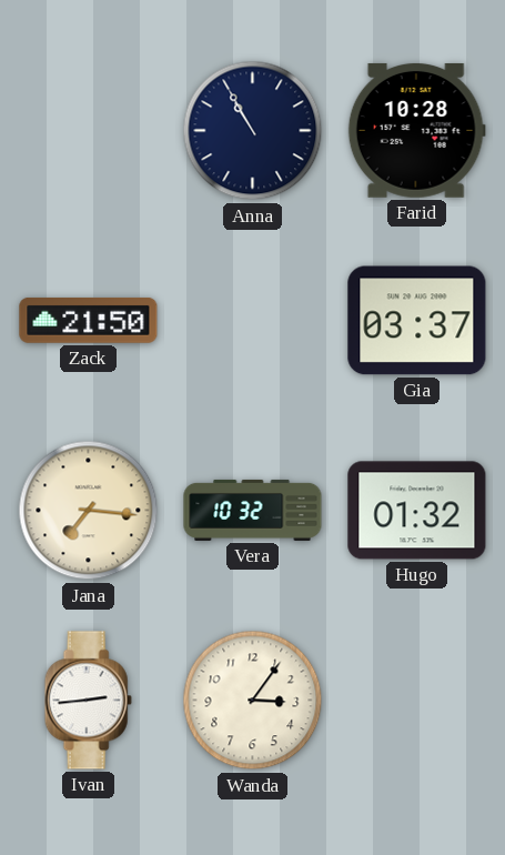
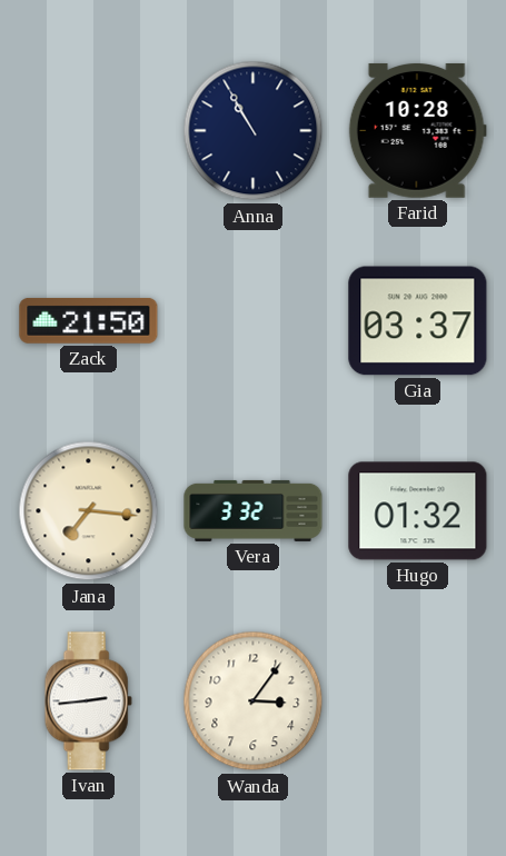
Vera: 10:32 -> 3:32
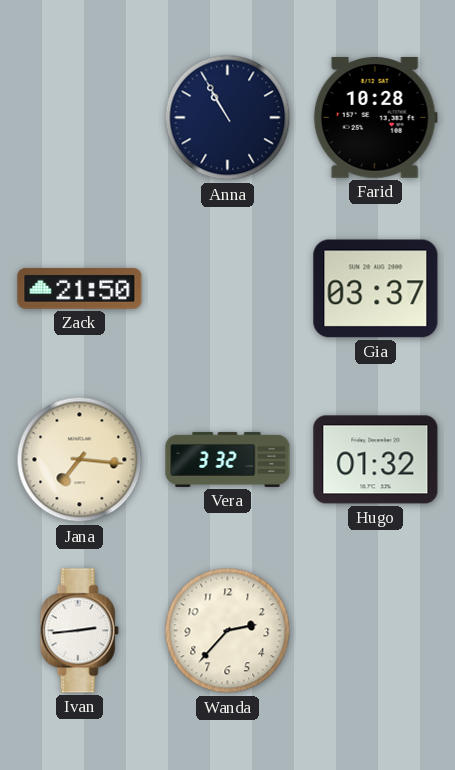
Wanda: 3:06 -> 2:37
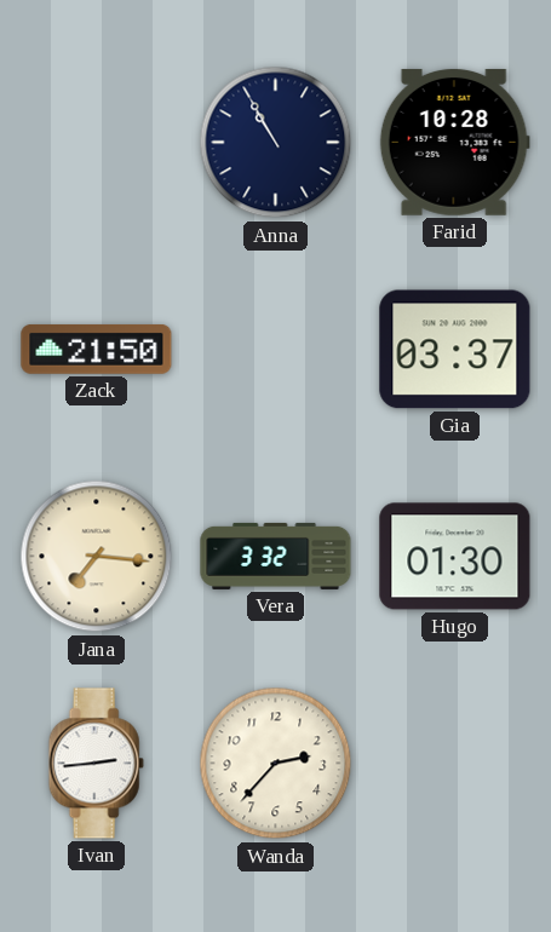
Hugo: 01:32 -> 01:30
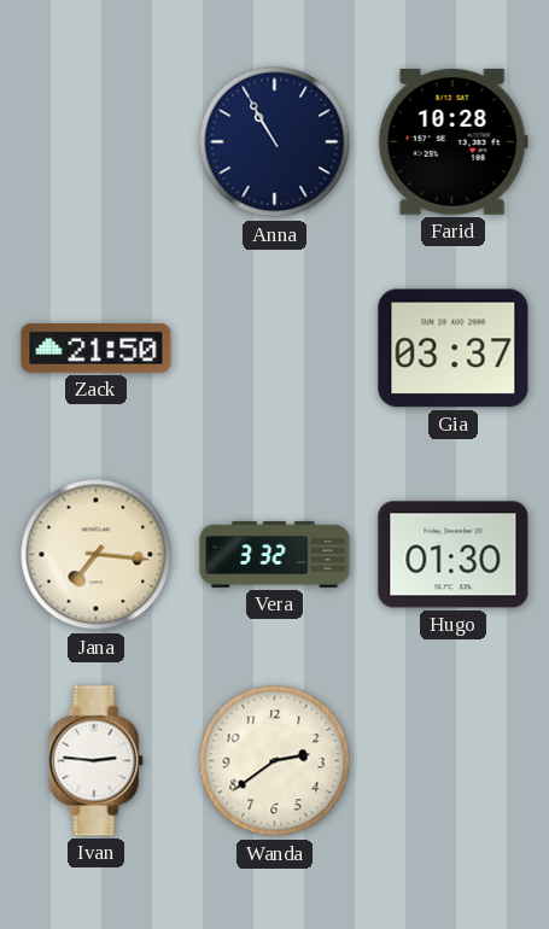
Ivan: 2:44 -> 2:46
Wanda: 2:37 -> 2:39
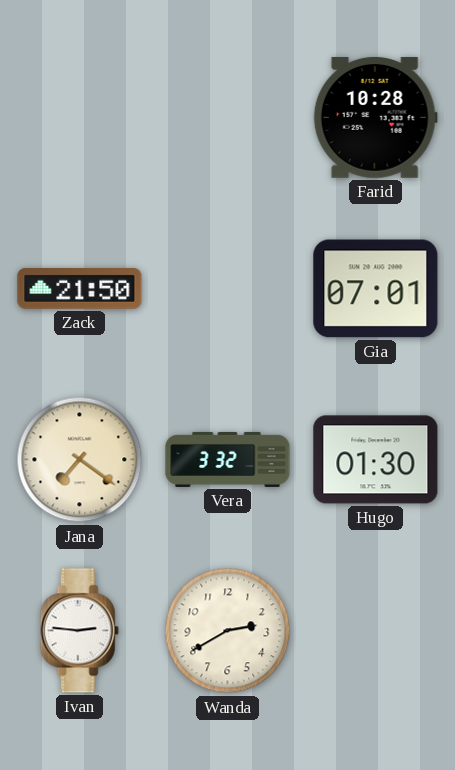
Anna: 10:55 -> none
Gia: 03:37 -> 07:01
Jana: 7:16 -> 7:21
Wanda: 2:39 -> 2:40
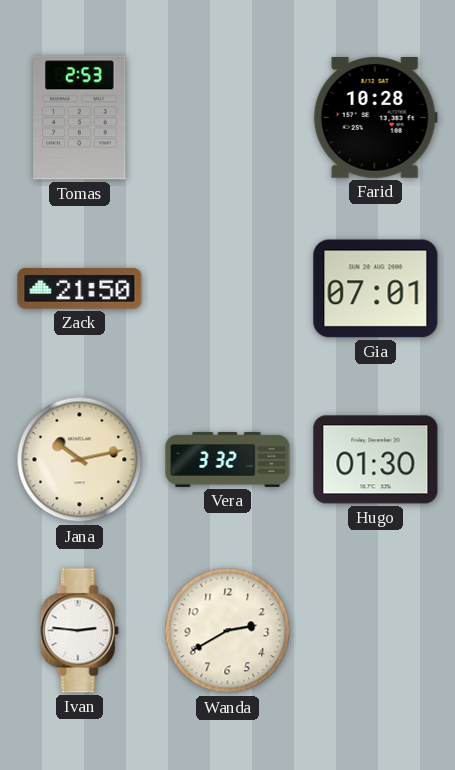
Tomas: none -> 2:53
Jana: 7:21 -> 10:13
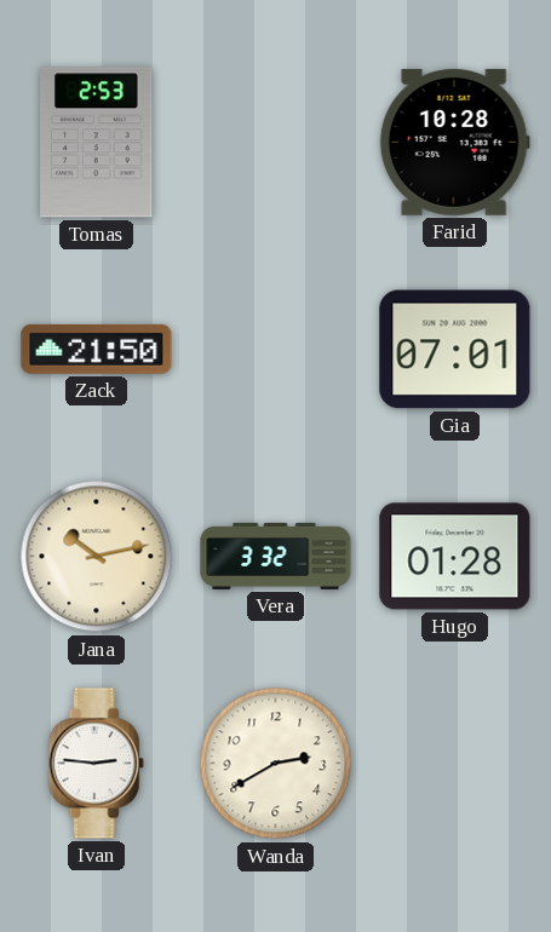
Hugo: 01:30 -> 01:28
